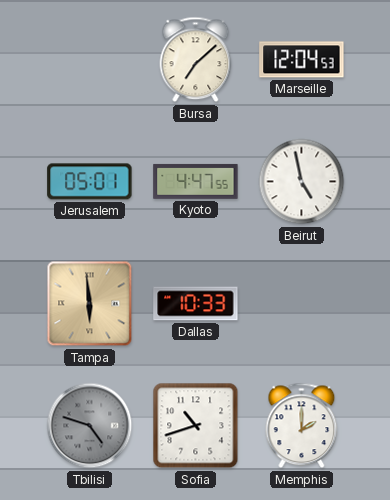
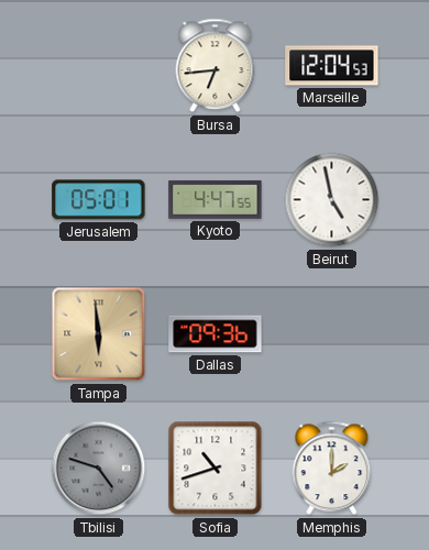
Bursa: 7:08 -> 6:44
Dallas: 10:33 -> 09:36
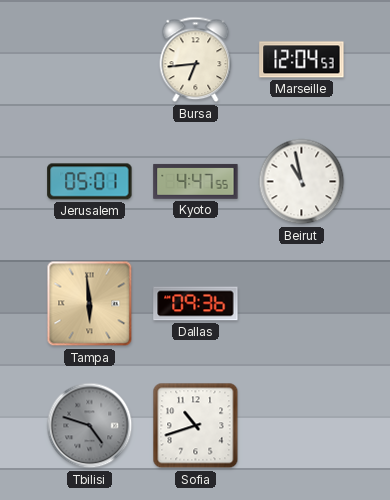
Beirut: 4:58 -> 10:58
Memphis: 2:00 -> none
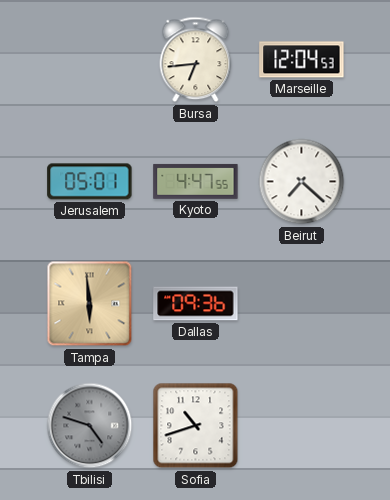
Beirut: 10:58 -> 7:22
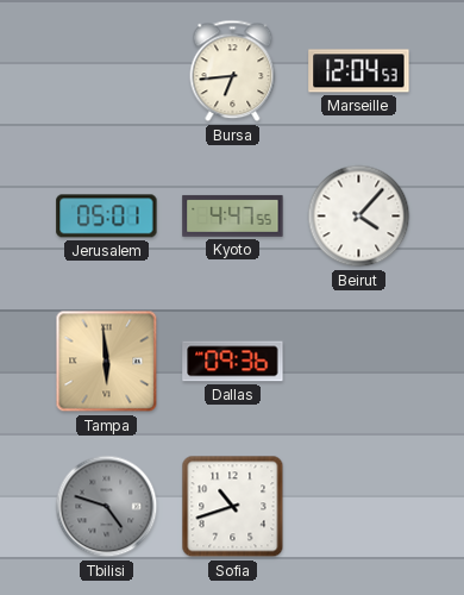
Beirut: 7:22 -> 4:07
